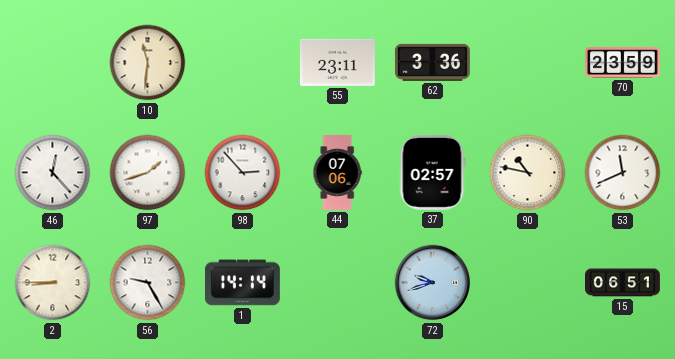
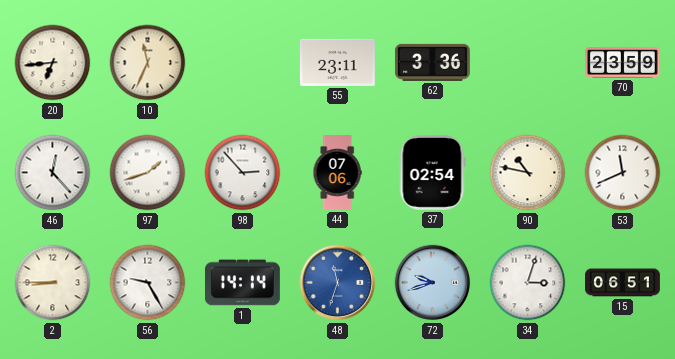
20: none -> 6:44
10: 11:31 -> 11:34
37: 02:57 -> 02:54
48: none -> 11:33
34: none -> 3:03
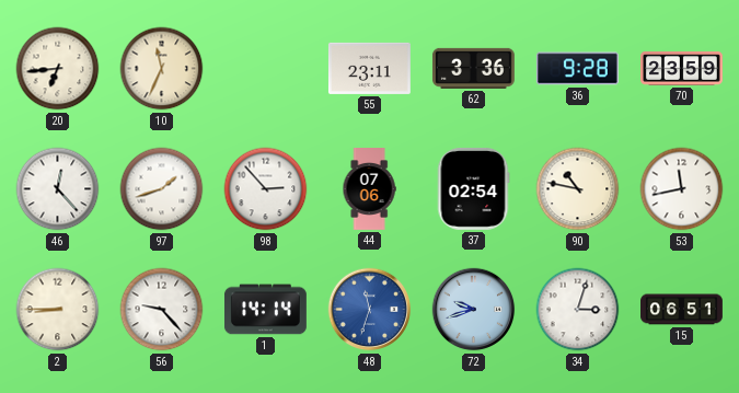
36: none -> 9:28
53: 11:41 -> 11:43
56: 9:25 -> 9:23
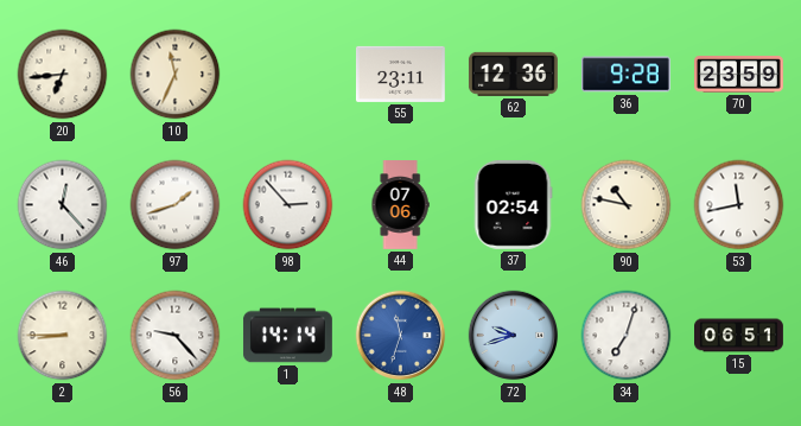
62: 3:36 -> 12:36
34: 3:03 -> 7:03
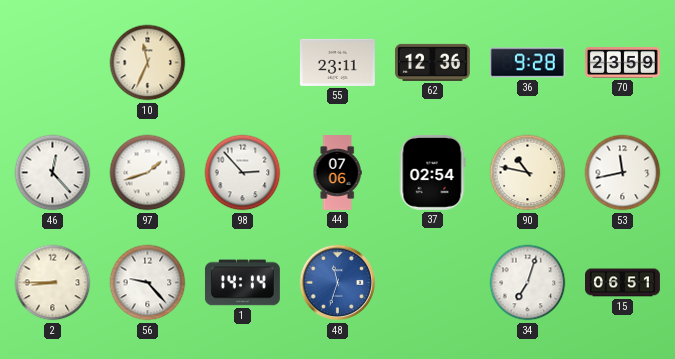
20: 6:44 -> none
72: 9:42 -> none
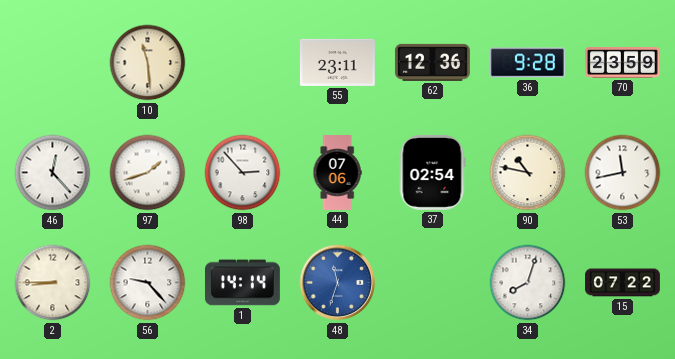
10: 11:34 -> 11:29
34: 7:03 -> 8:03
15: 06:51 -> 07:22
